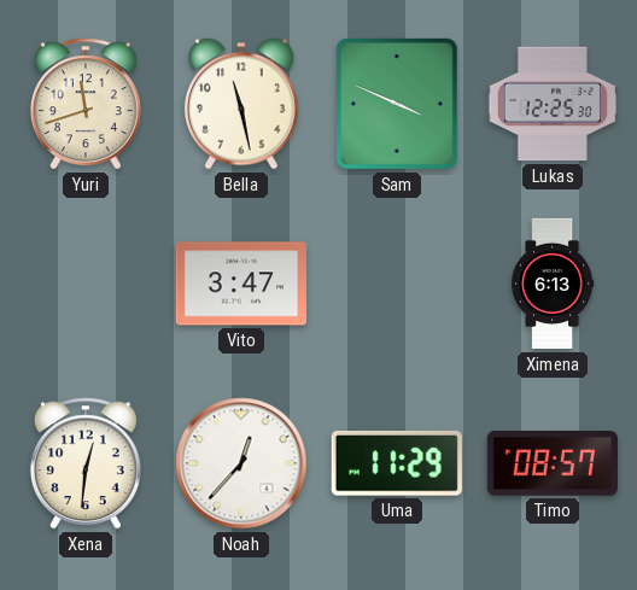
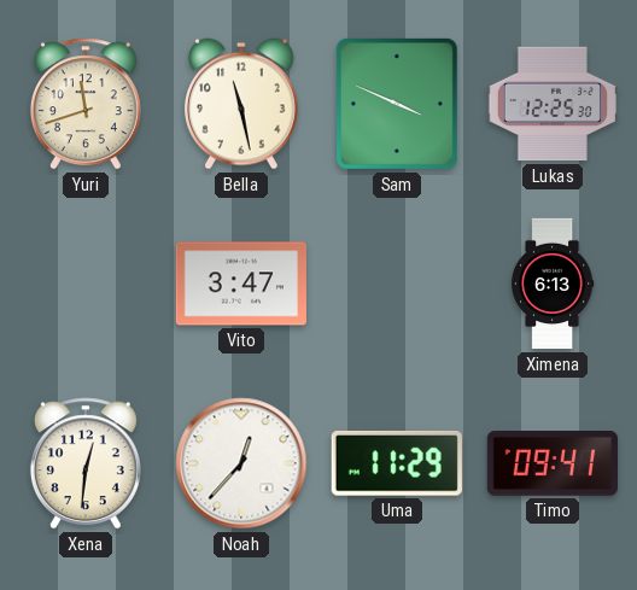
Timo: 08:57 -> 09:41
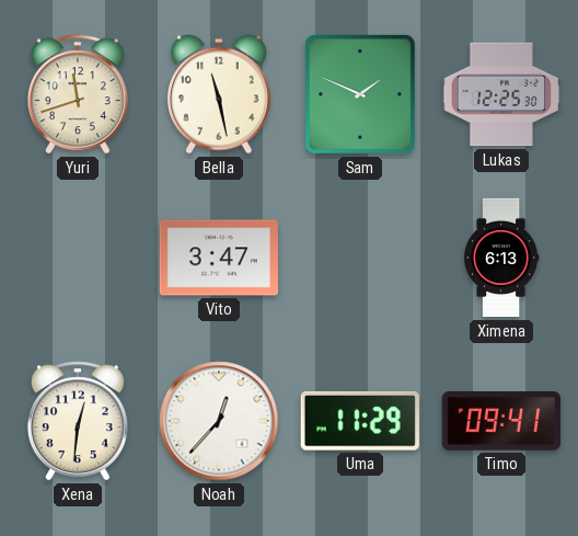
Sam: 3:49 -> 1:49
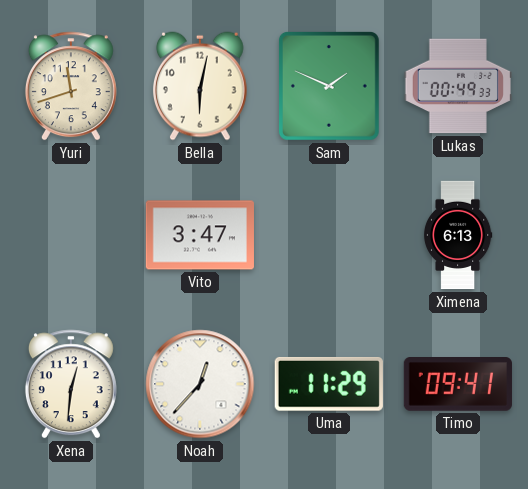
Bella: 11:28 -> 6:02
Lukas: 12:25 -> 00:49
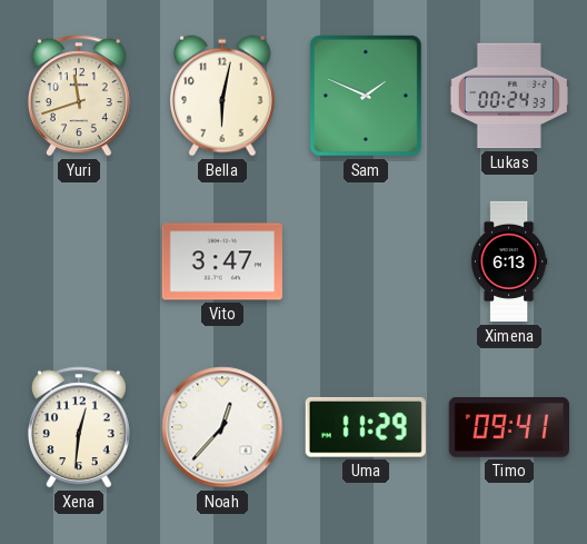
Lukas: 00:49 -> 00:24
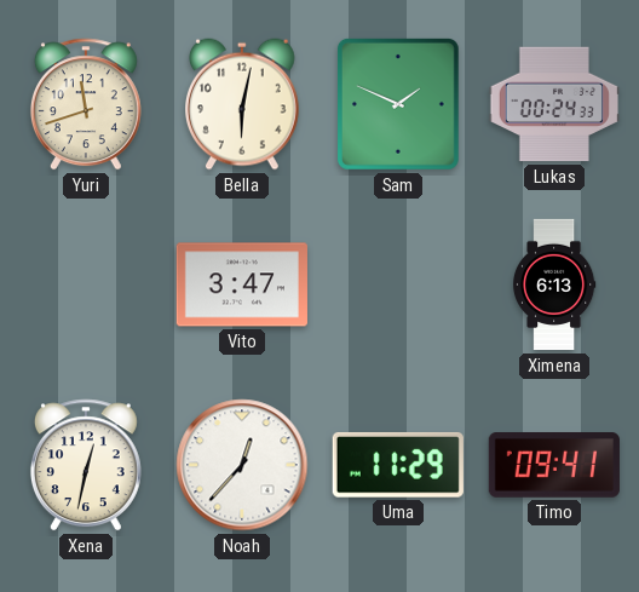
Xena: 12:31 -> 12:32
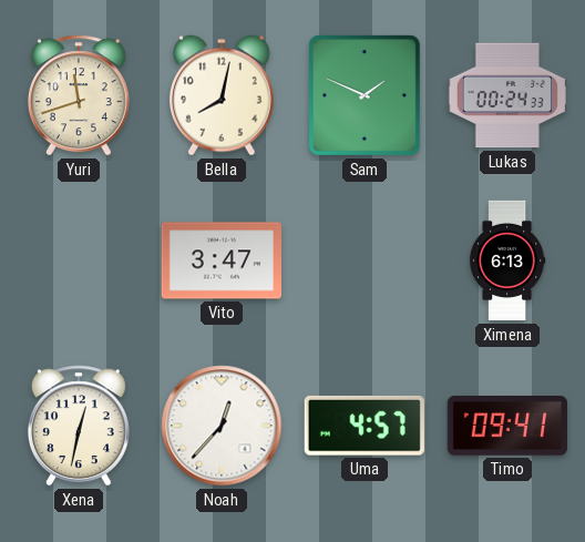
Bella: 6:02 -> 8:02
Uma: 11:29 -> 4:57
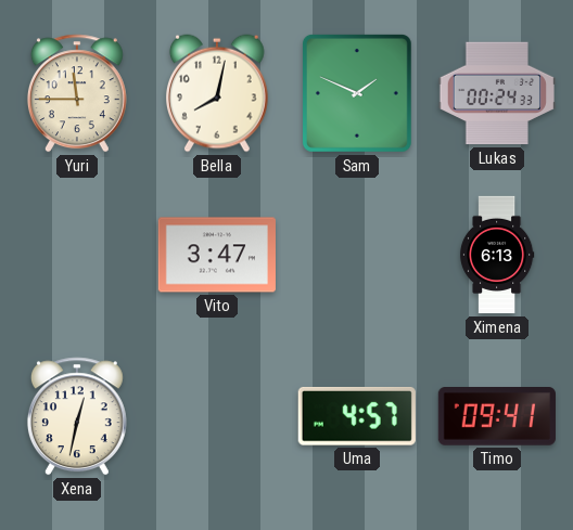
Yuri: 11:42 -> 11:45
Noah: 12:37 -> none
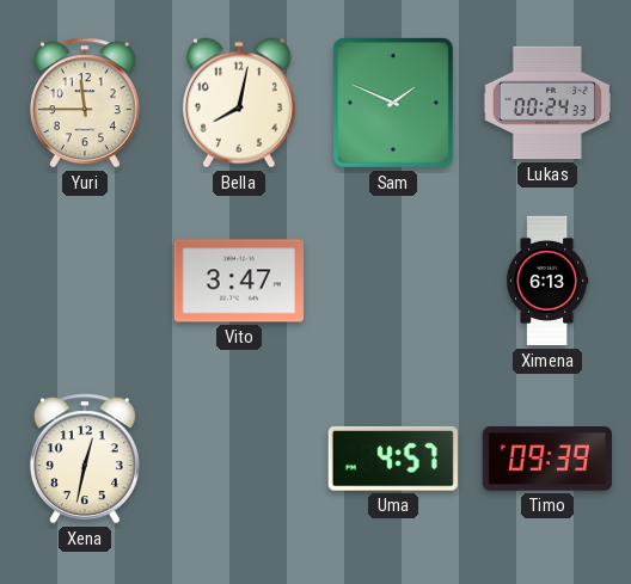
Timo: 09:41 -> 09:39
